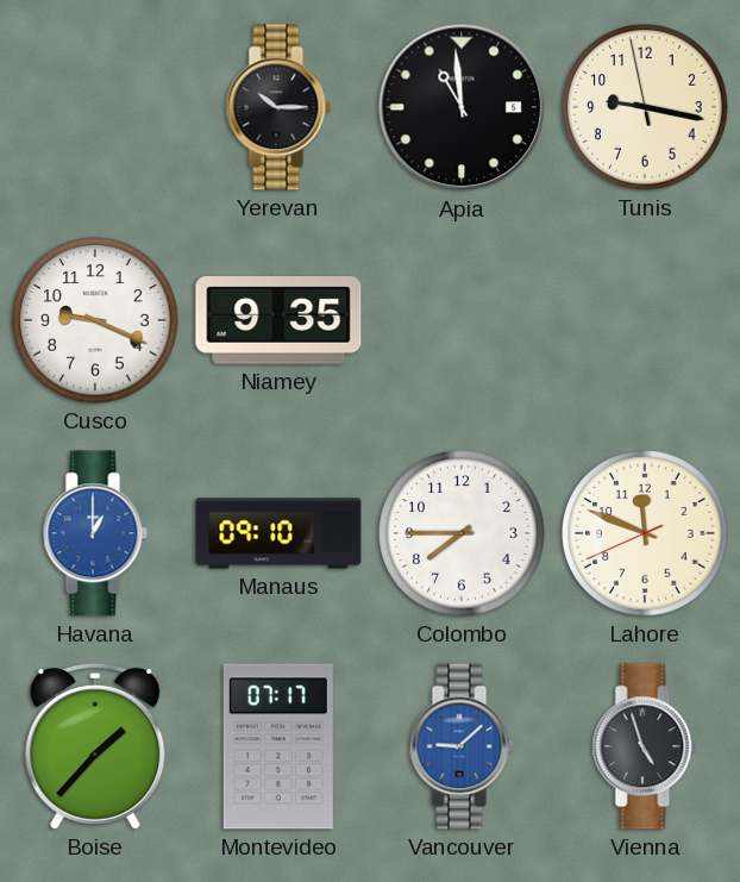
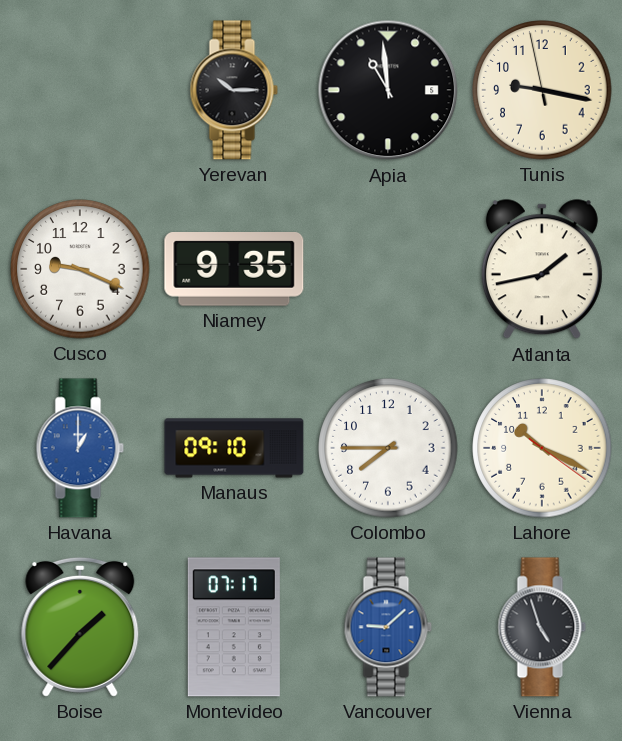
Atlanta: none -> 1:43
Lahore: 11:48 -> 10:19
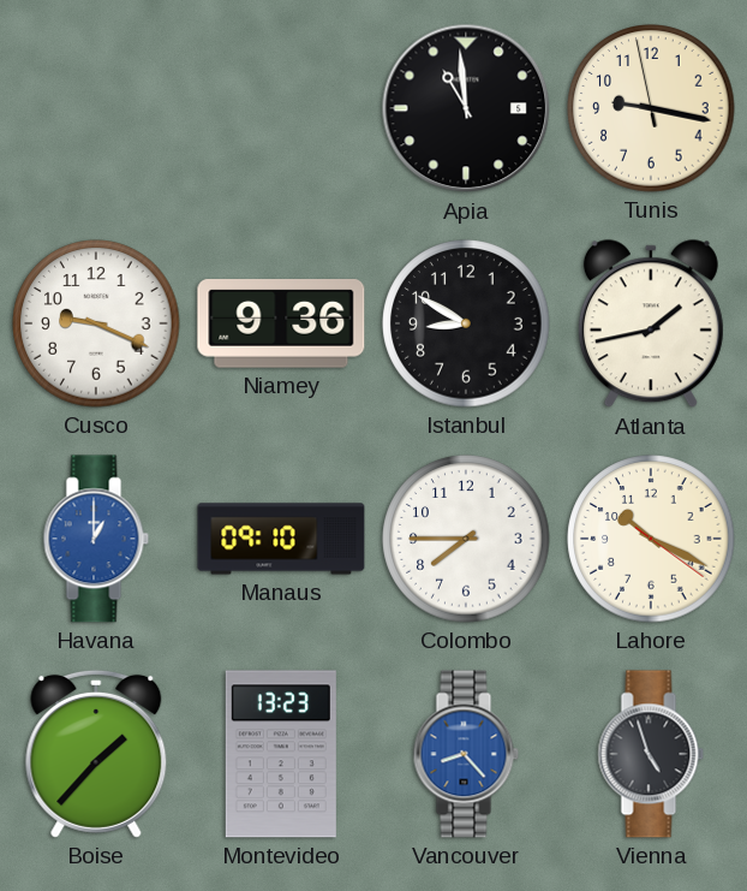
Yerevan: 10:15 -> none
Niamey: 9:35 -> 9:36
Istanbul: none -> 8:50
Montevideo: 07:17 -> 13:23
Vancouver: 9:08 -> 8:23
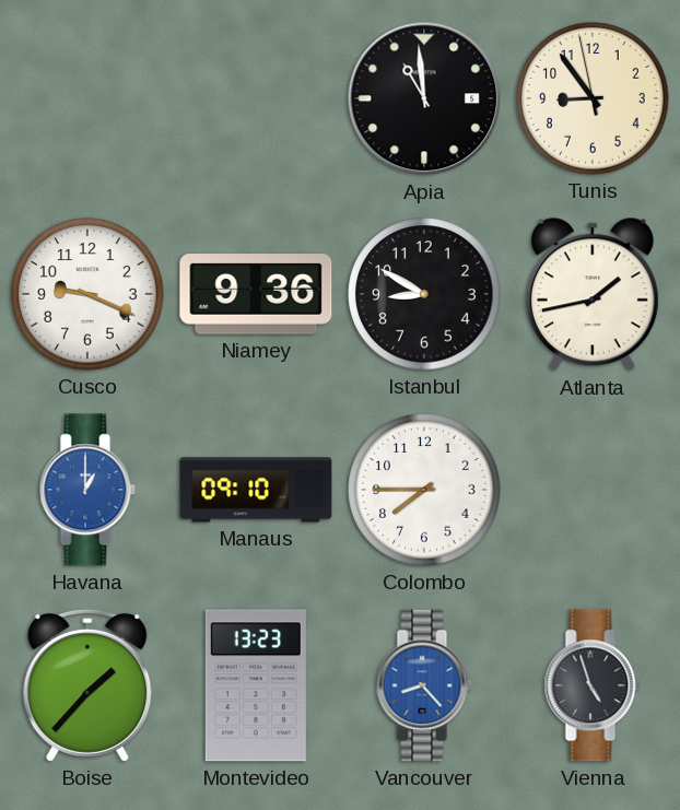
Tunis: 9:16 -> 8:53
Lahore: 10:19 -> none
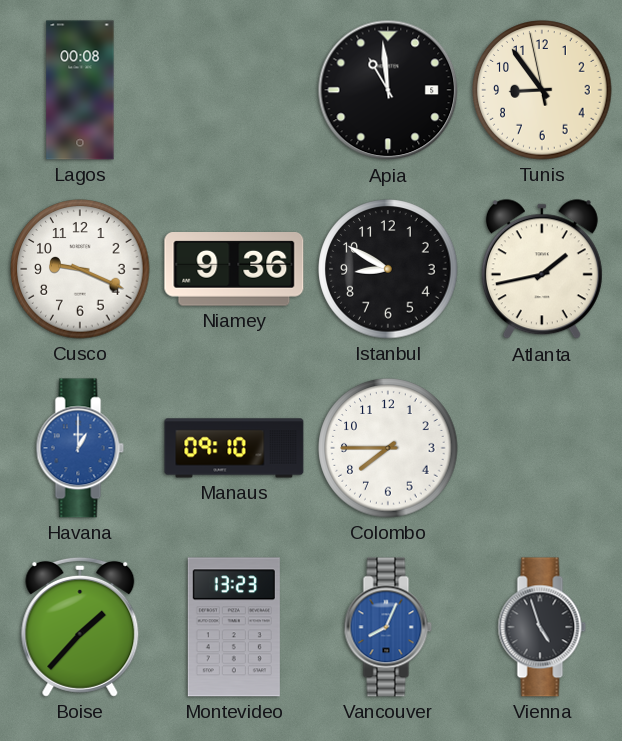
Lagos: none -> 00:08
Vancouver: 8:23 -> 8:04
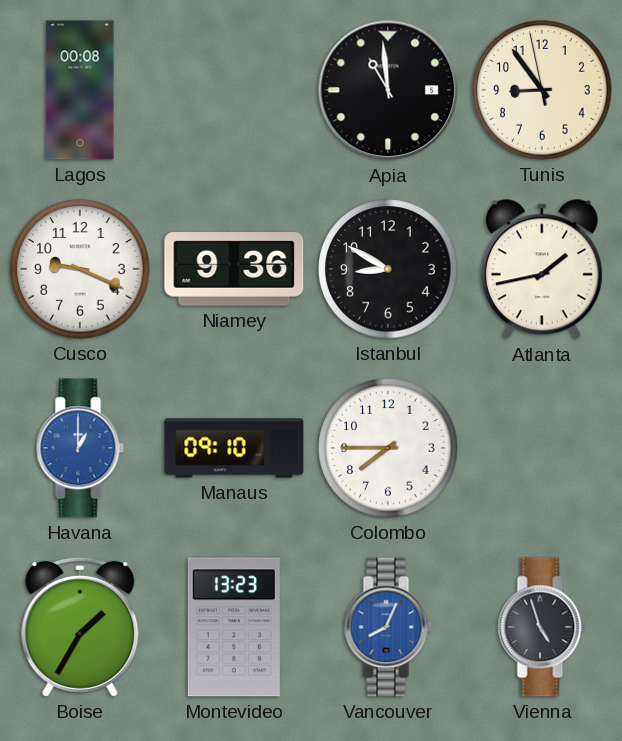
Boise: 1:37 -> 1:35
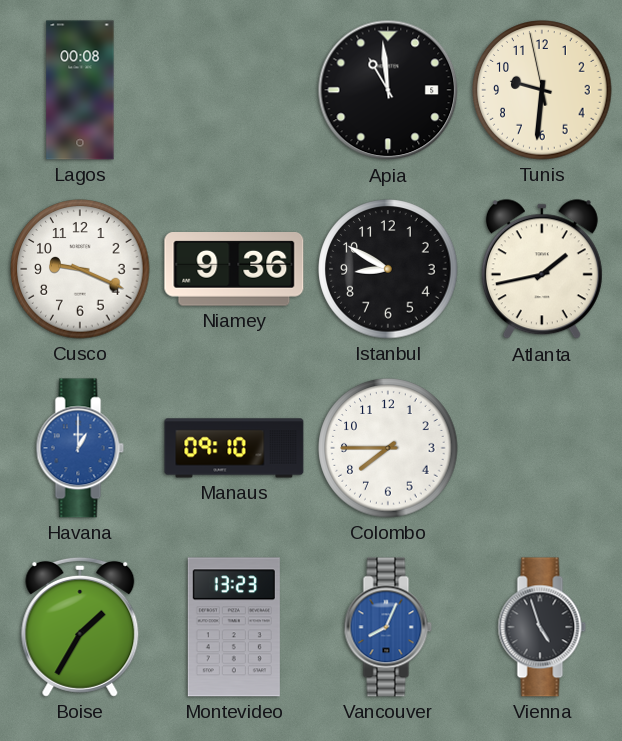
Tunis: 8:53 -> 9:30
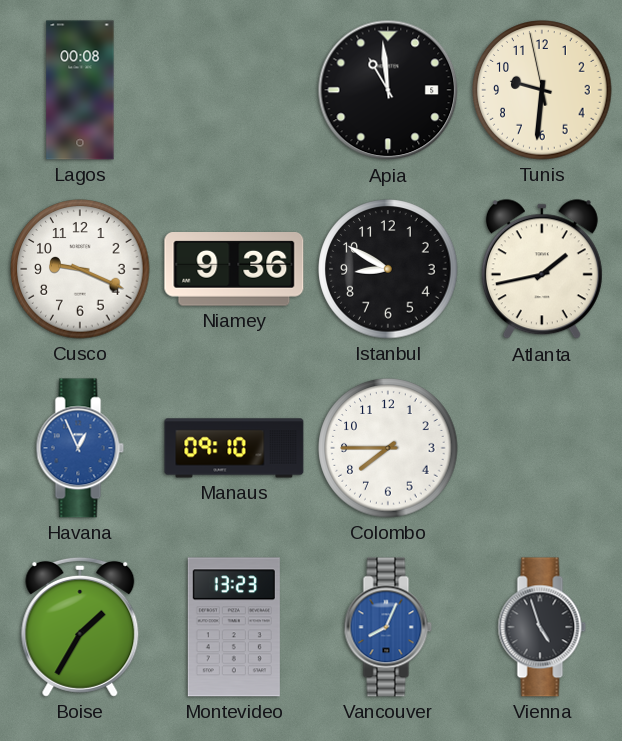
Havana: 1:00 -> 12:56
